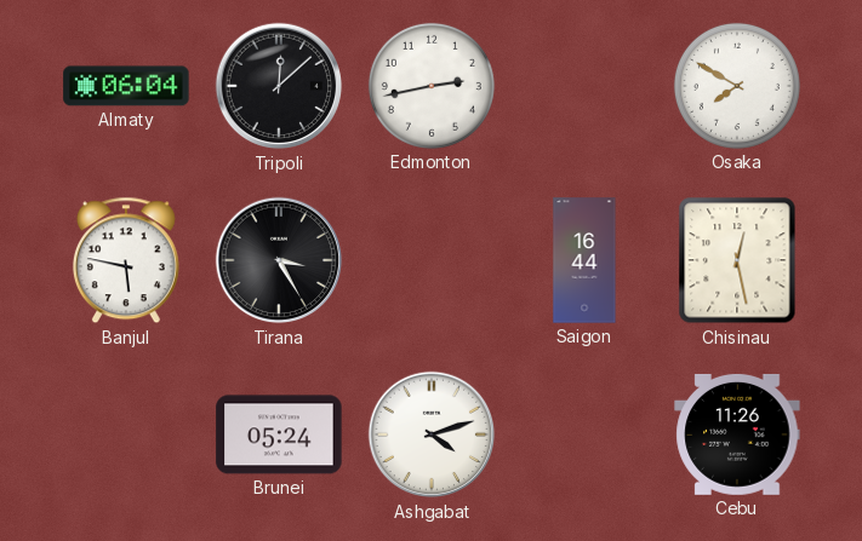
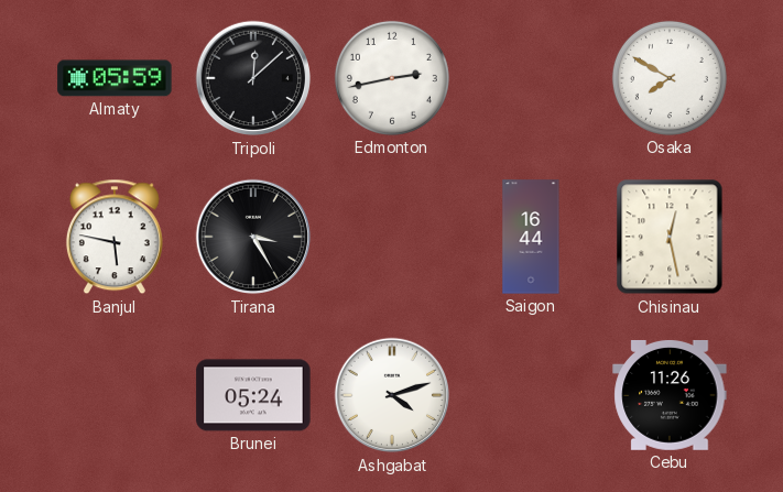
Almaty: 06:04 -> 05:59
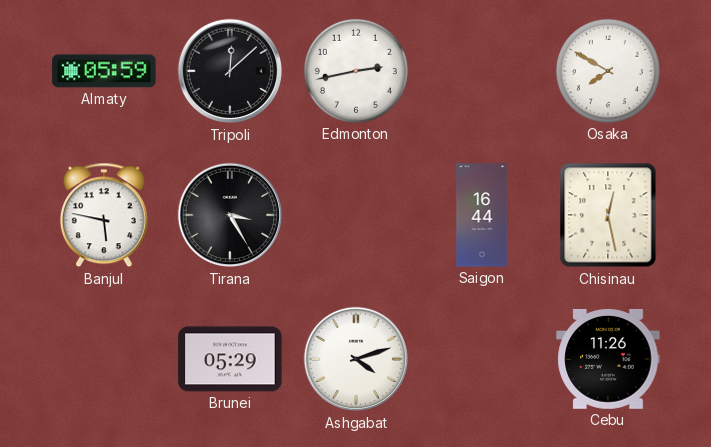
Brunei: 05:24 -> 05:29
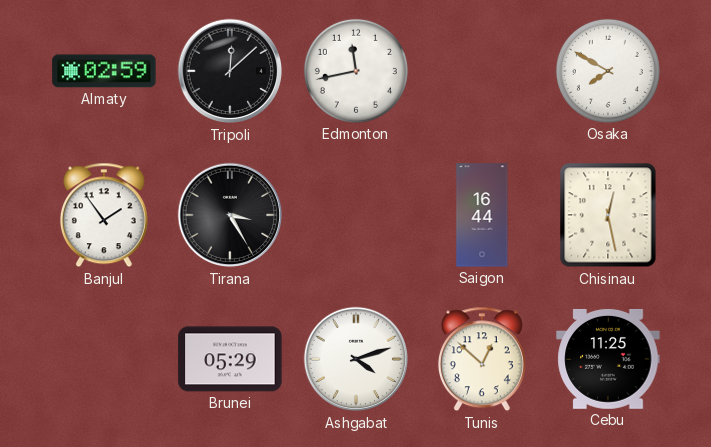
Almaty: 05:59 -> 02:59
Edmonton: 2:43 -> 11:43
Banjul: 5:47 -> 1:54
Tunis: none -> 12:52
Cebu: 11:26 -> 11:25
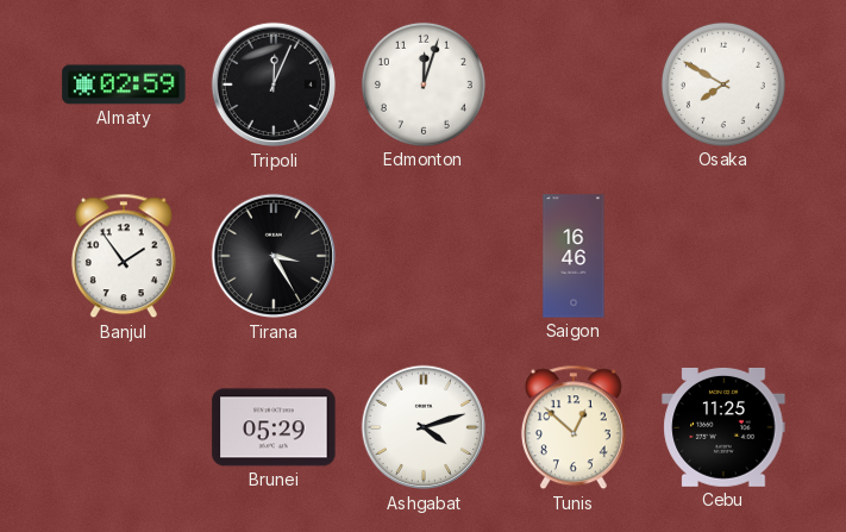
Tripoli: 12:08 -> 12:04
Edmonton: 11:43 -> 12:03
Saigon: 16:44 -> 16:46
Chisinau: 12:28 -> none
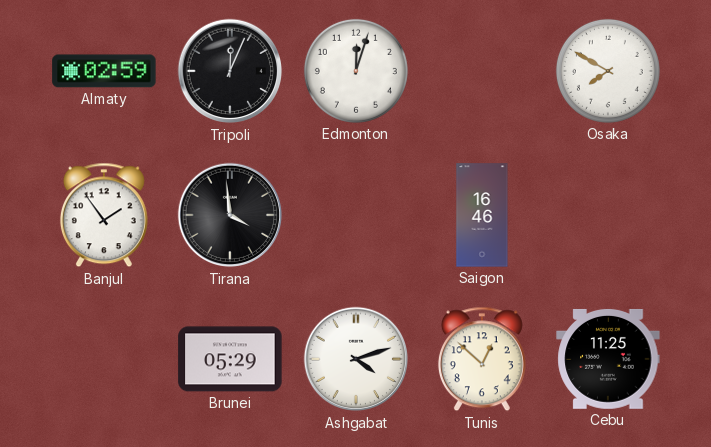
Tirana: 3:25 -> 3:59
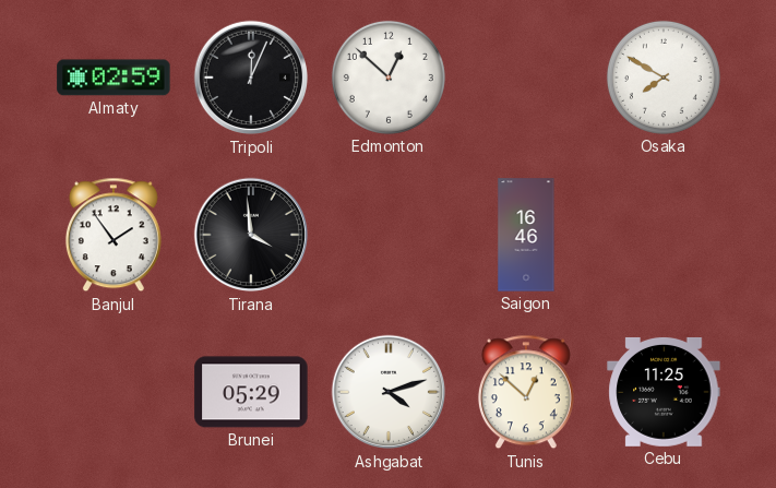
Edmonton: 12:03 -> 12:52
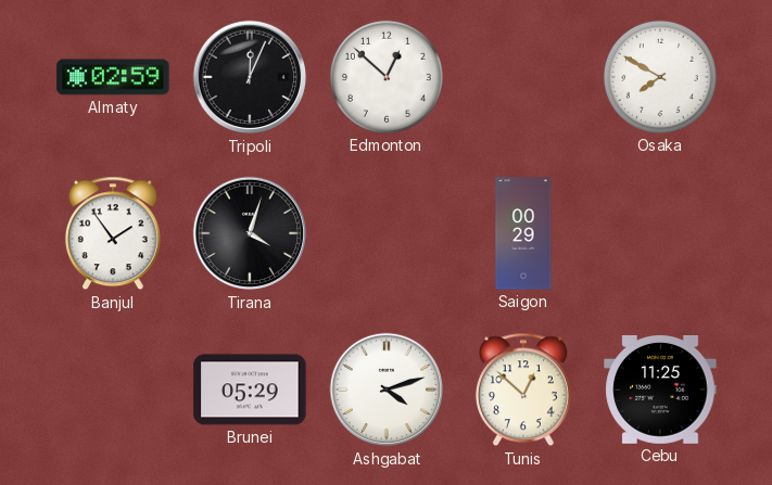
Tirana: 3:59 -> 4:03
Saigon: 16:46 -> 00:29
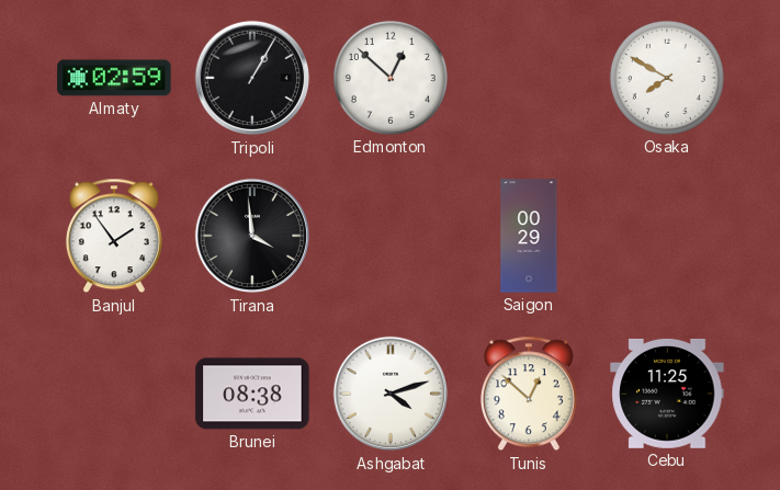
Tripoli: 12:04 -> 1:05
Tirana: 4:03 -> 3:59
Brunei: 05:29 -> 08:38
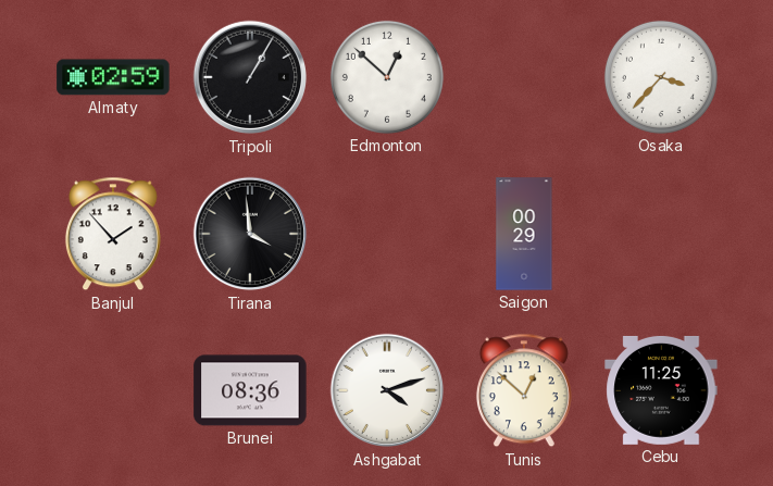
Osaka: 7:50 -> 3:37
Banjul: 1:54 -> 1:53
Brunei: 08:38 -> 08:36
